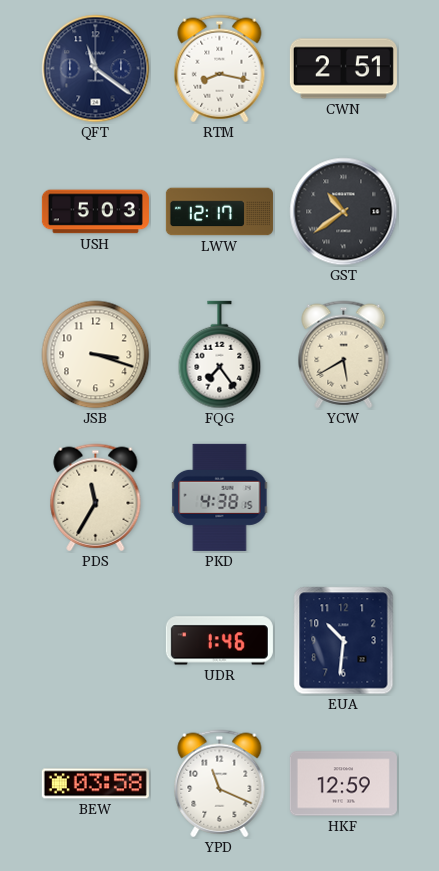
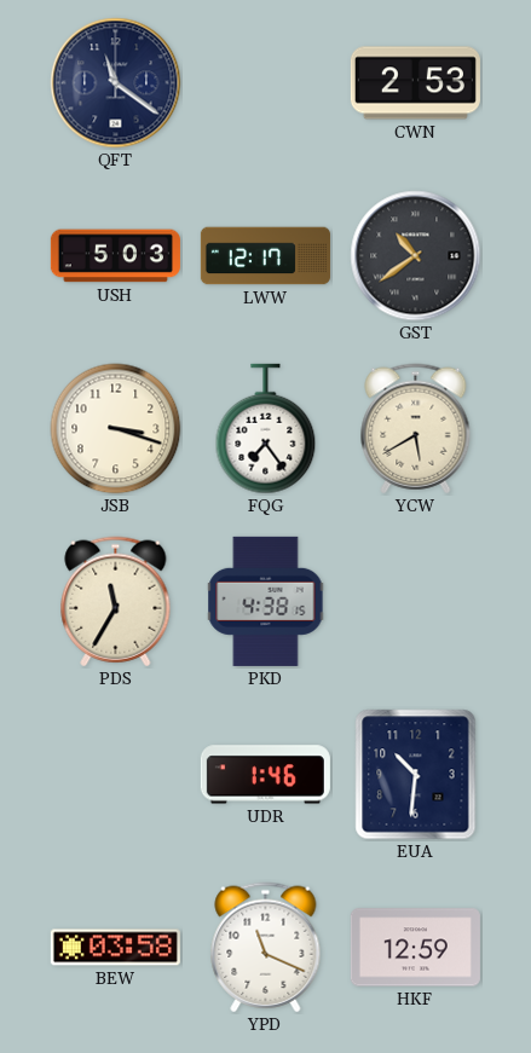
RTM: 8:17 -> none
CWN: 2:51 -> 2:53
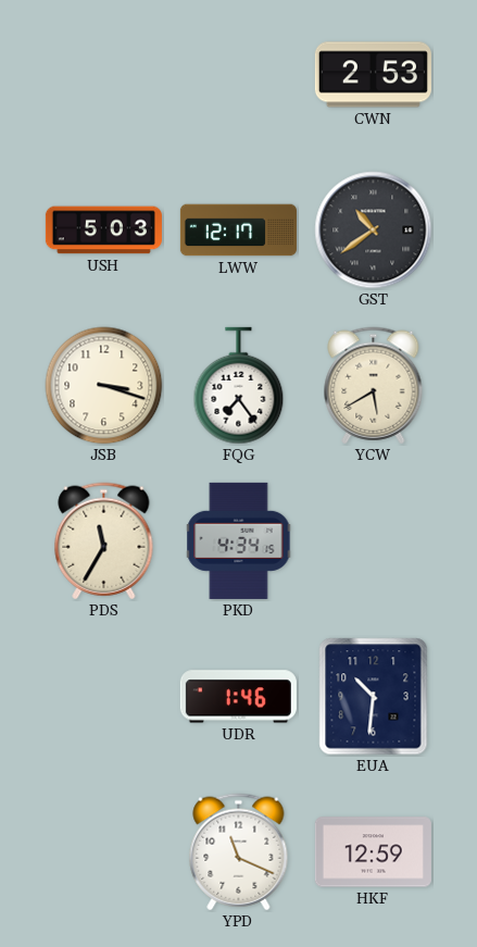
QFT: 11:21 -> none
PKD: 4:38 -> 4:34
BEW: 03:58 -> none
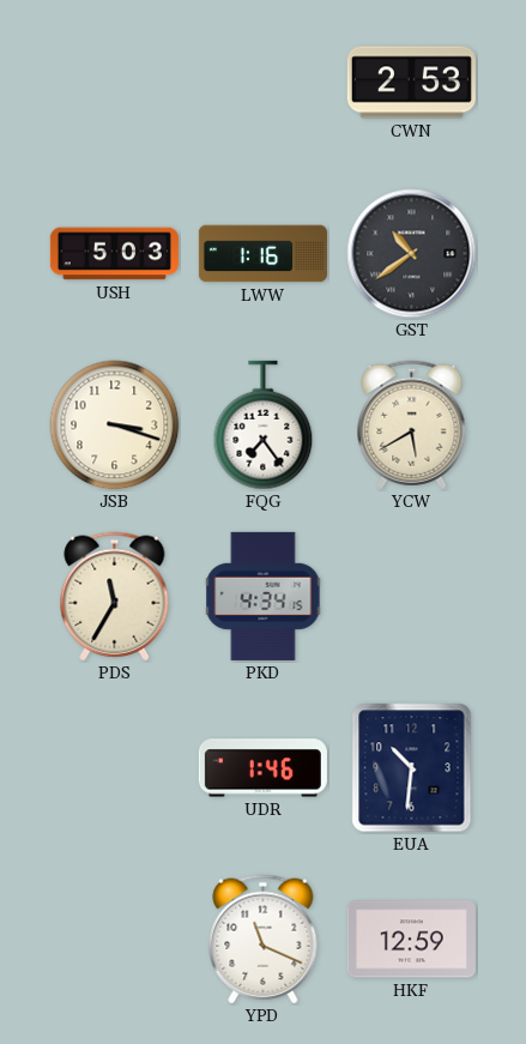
LWW: 12:17 -> 1:16
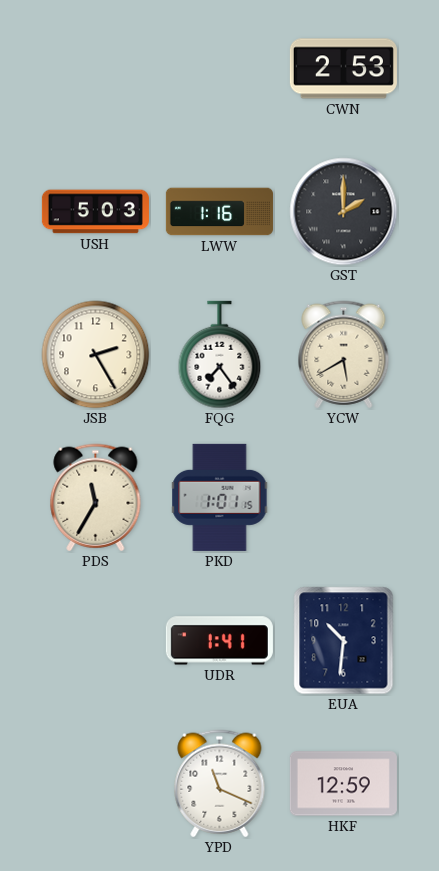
GST: 10:39 -> 2:00
JSB: 3:18 -> 2:25
PKD: 4:34 -> 1:01
UDR: 1:46 -> 1:41
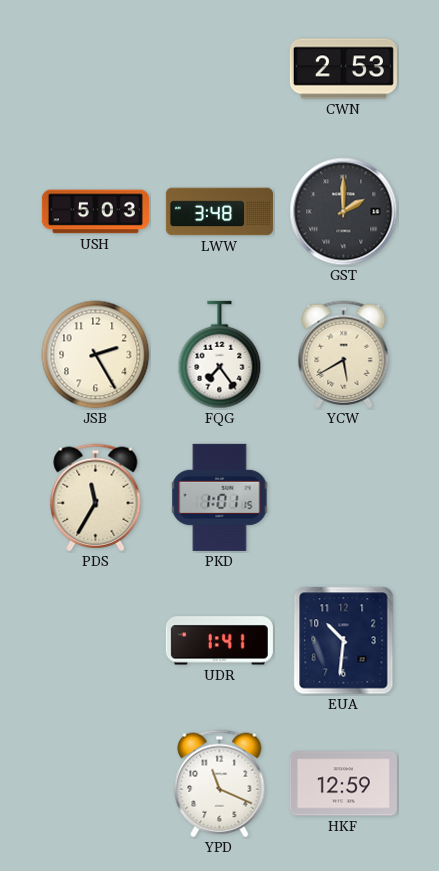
LWW: 1:16 -> 3:48
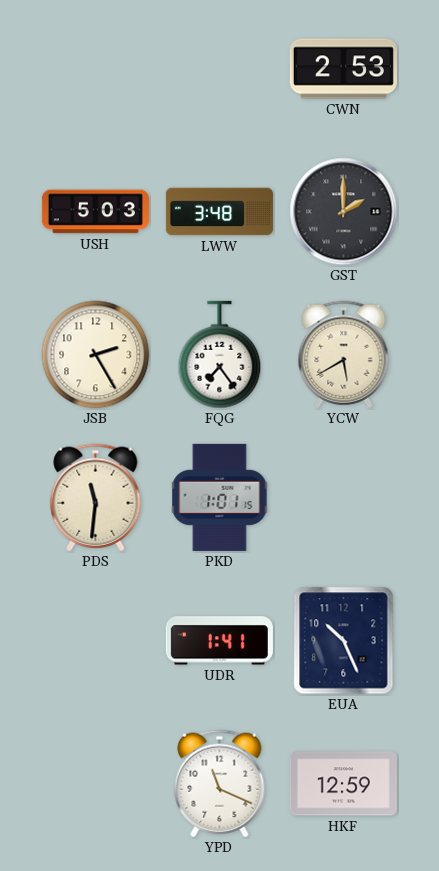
PDS: 11:35 -> 11:31
EUA: 10:31 -> 10:26
